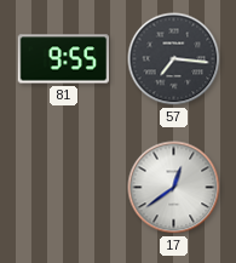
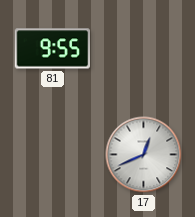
57: 7:16 -> none
17: 12:39 -> 12:41
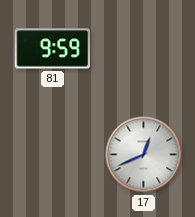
81: 9:55 -> 9:59
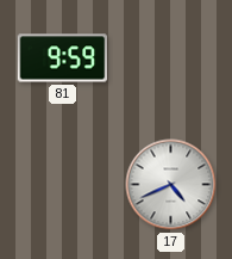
17: 12:41 -> 4:41
